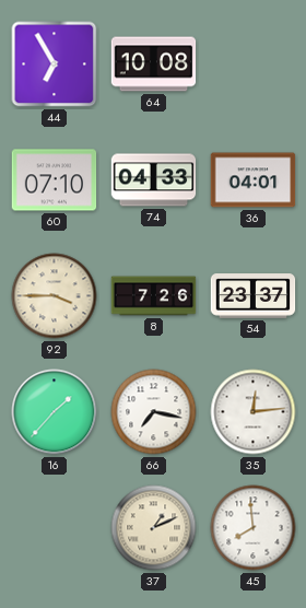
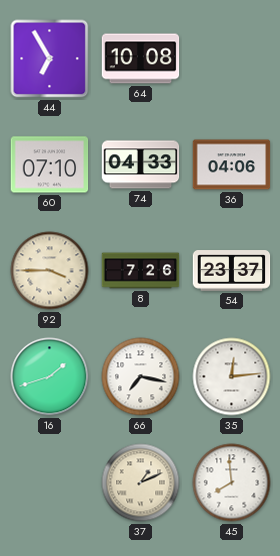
36: 04:01 -> 04:06
16: 1:37 -> 1:42
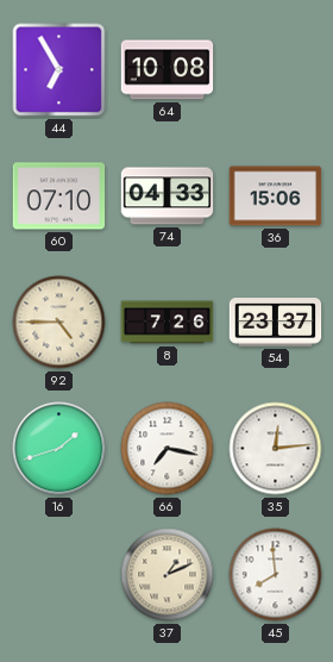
36: 04:06 -> 15:06
92: 3:45 -> 4:45
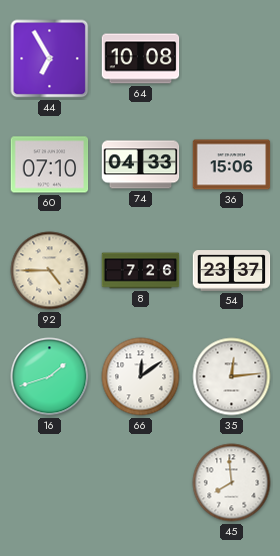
66: 7:17 -> 12:09
37: 1:11 -> none
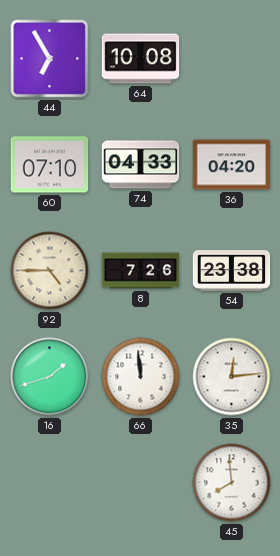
36: 15:06 -> 04:20
54: 23:37 -> 23:38
66: 12:09 -> 11:59
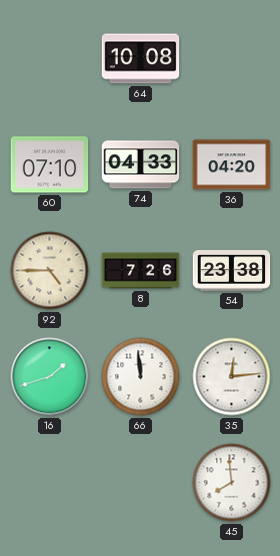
44: 6:55 -> none
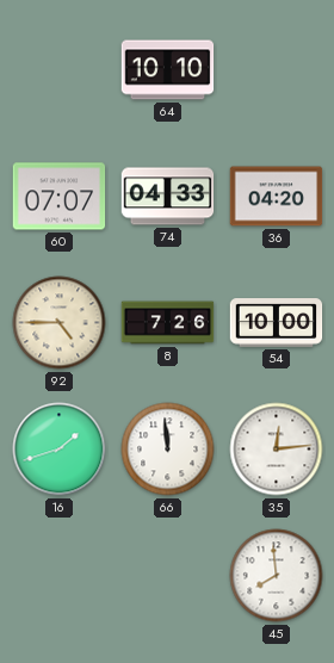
64: 10:08 -> 10:10
60: 07:10 -> 07:07
54: 23:38 -> 10:00
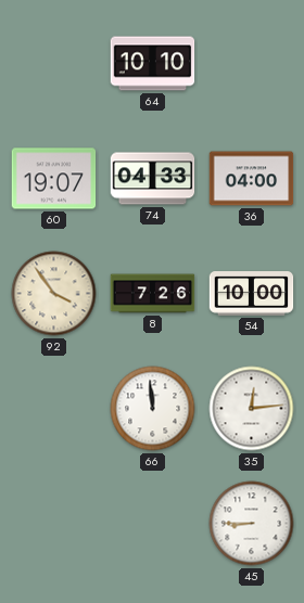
60: 07:07 -> 19:07
36: 04:20 -> 04:00
92: 4:45 -> 3:54
16: 1:42 -> none
45: 7:59 -> 8:45
